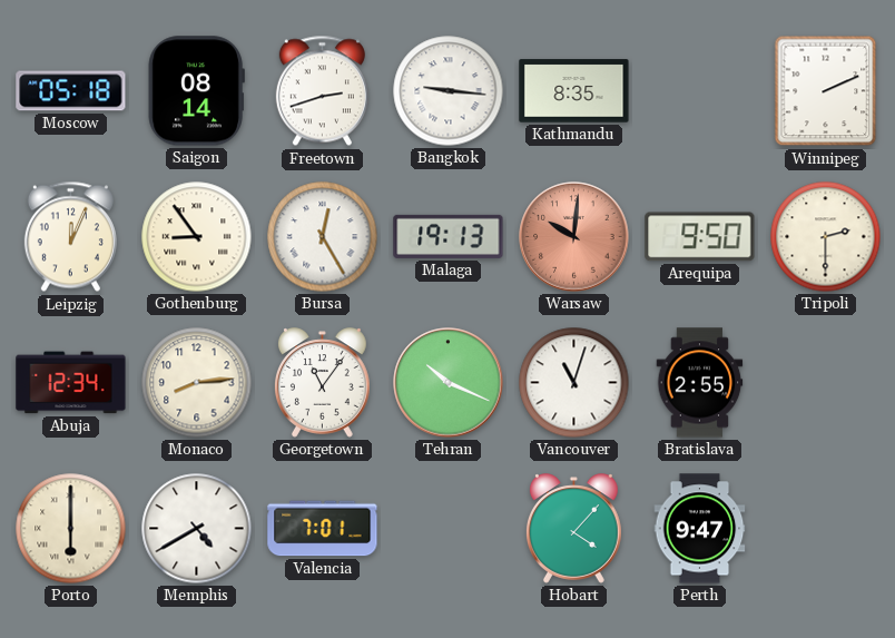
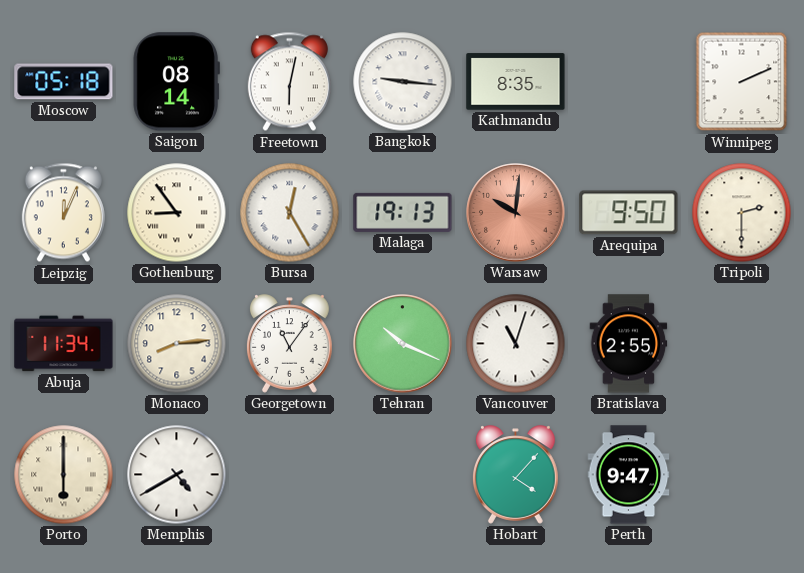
Freetown: 2:42 -> 6:02
Abuja: 12:34 -> 11:34
Valencia: 7:01 -> none
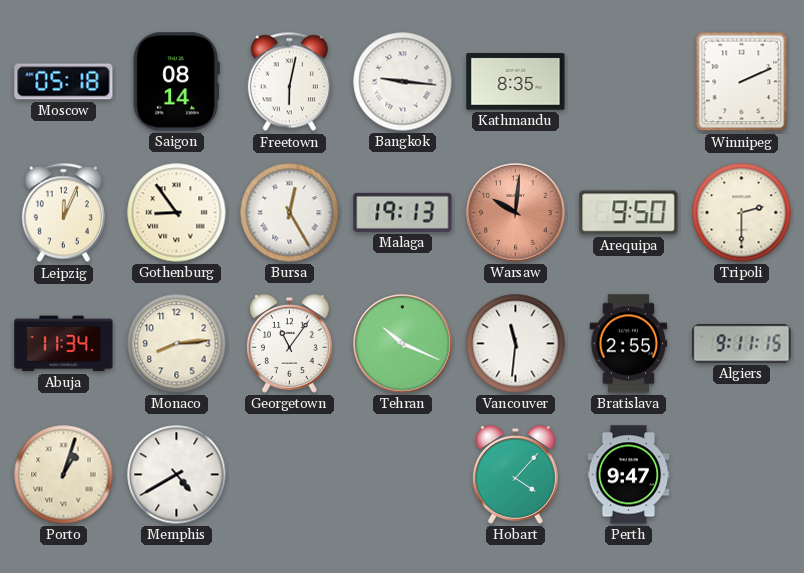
Vancouver: 11:03 -> 11:31
Algiers: none -> 9:11
Porto: 6:00 -> 1:03
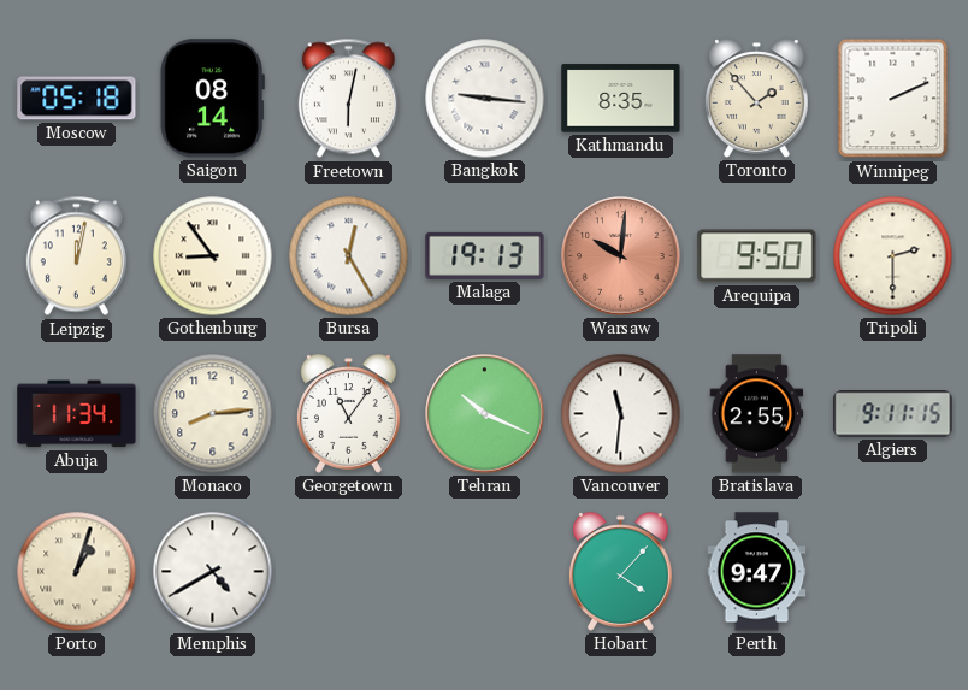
Toronto: none -> 1:53
Leipzig: 12:04 -> 12:02
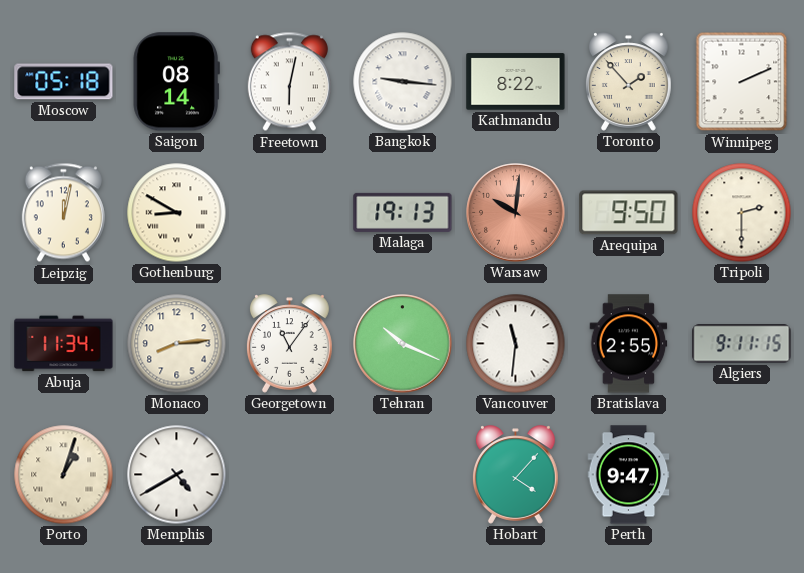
Kathmandu: 8:35 -> 8:22
Gothenburg: 8:54 -> 8:50
Bursa: 12:25 -> none
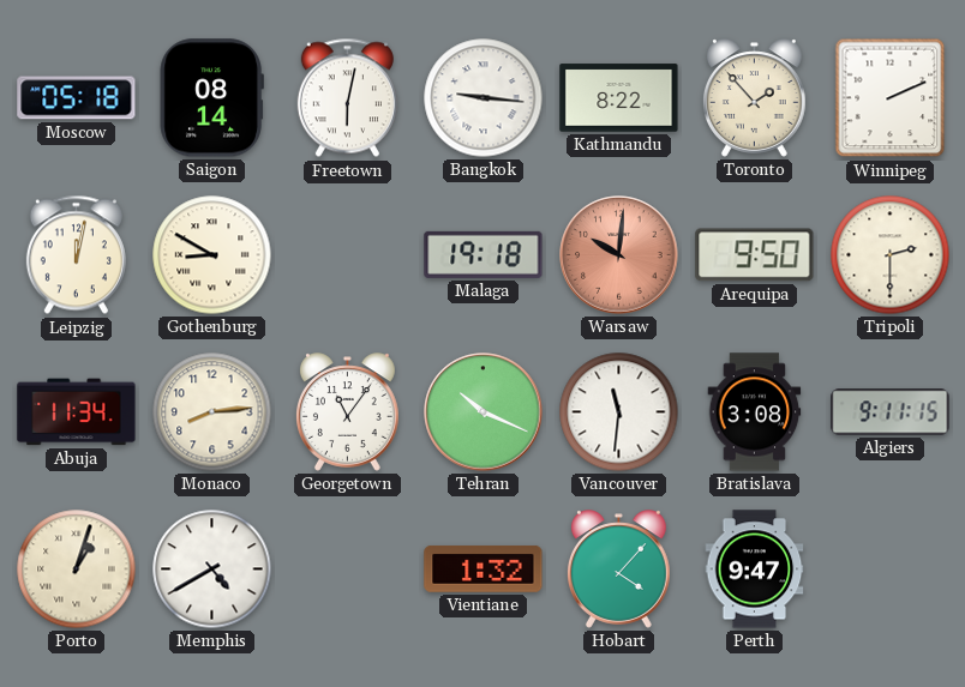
Malaga: 19:13 -> 19:18
Bratislava: 2:55 -> 3:08
Vientiane: none -> 1:32
